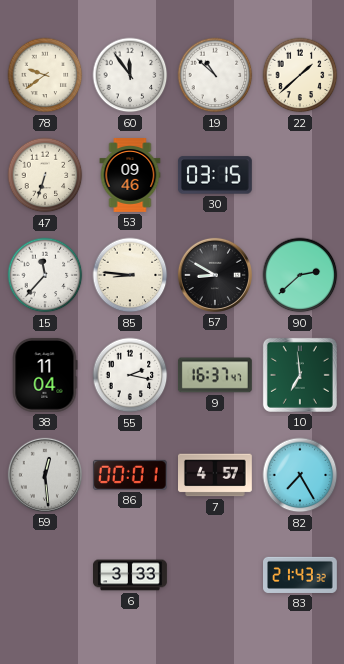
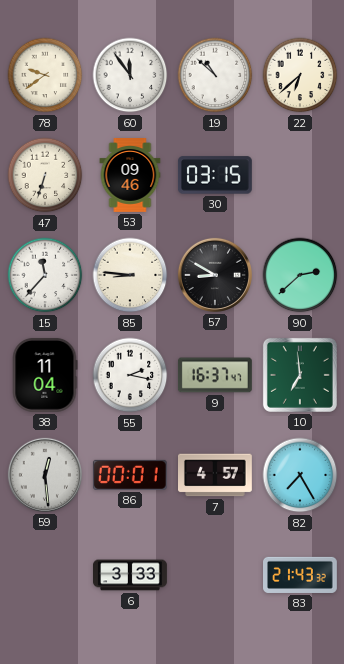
22: 1:38 -> 6:38
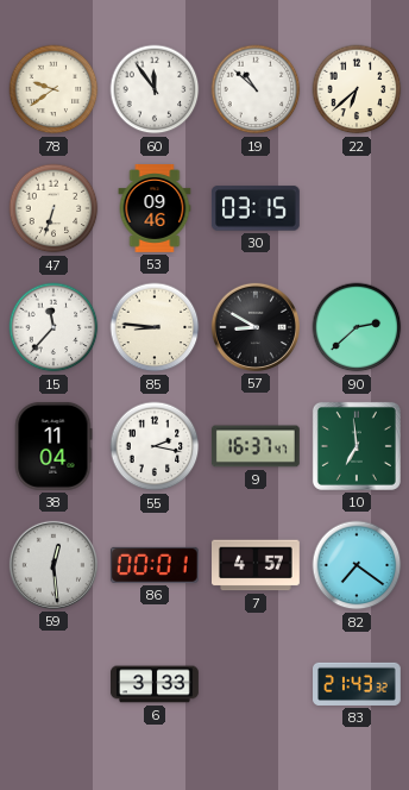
82: 7:25 -> 7:21
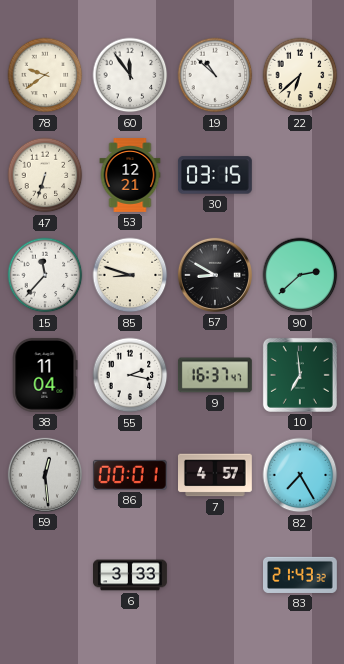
53: 09:46 -> 12:21
85: 8:46 -> 8:48
82: 7:21 -> 7:25
